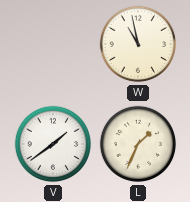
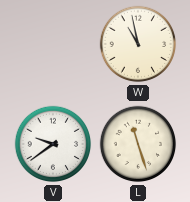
V: 1:39 -> 9:39
L: 1:34 -> 11:27
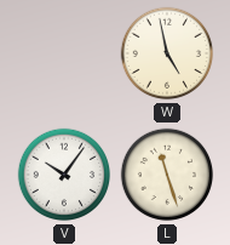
W: 10:58 -> 4:58
V: 9:39 -> 10:06
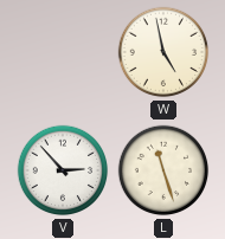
V: 10:06 -> 2:53
